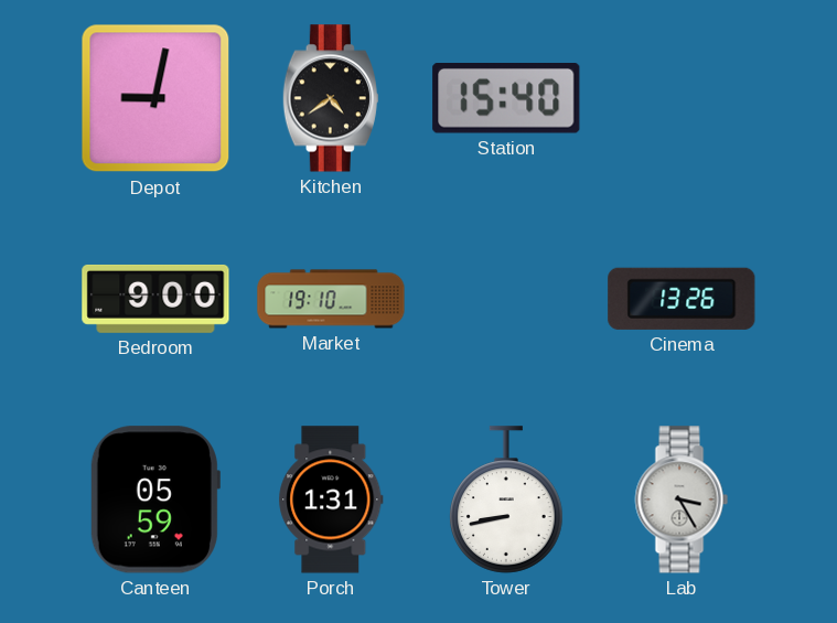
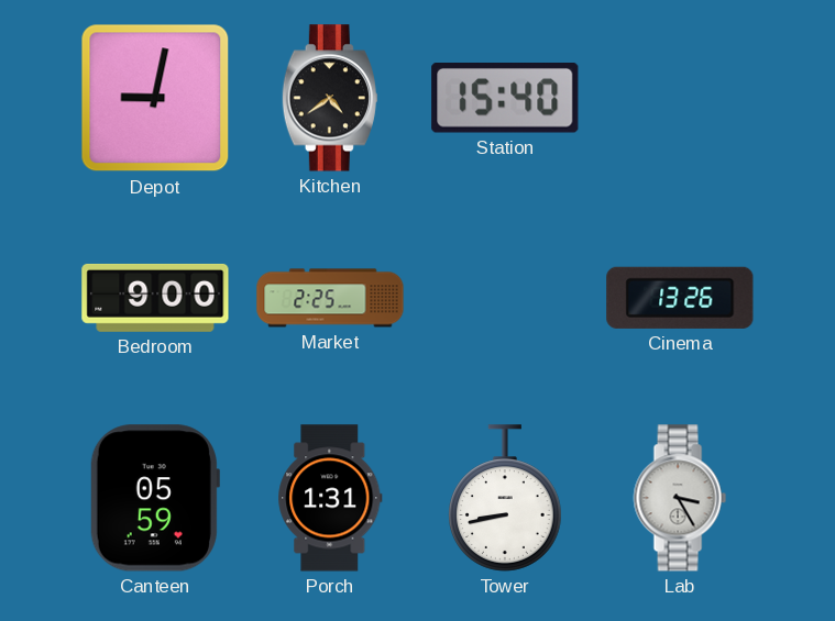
Market: 19:10 -> 2:25
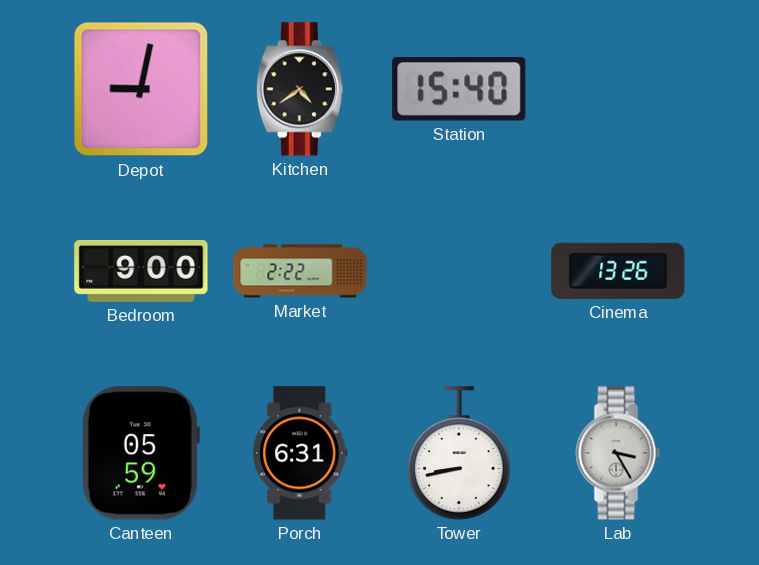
Market: 2:25 -> 2:22
Porch: 1:31 -> 6:31
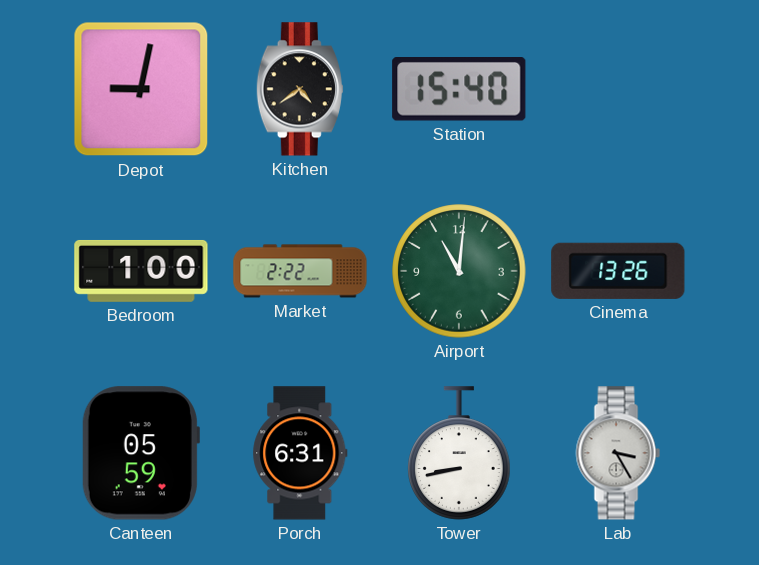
Bedroom: 9:00 -> 1:00
Airport: none -> 11:01
